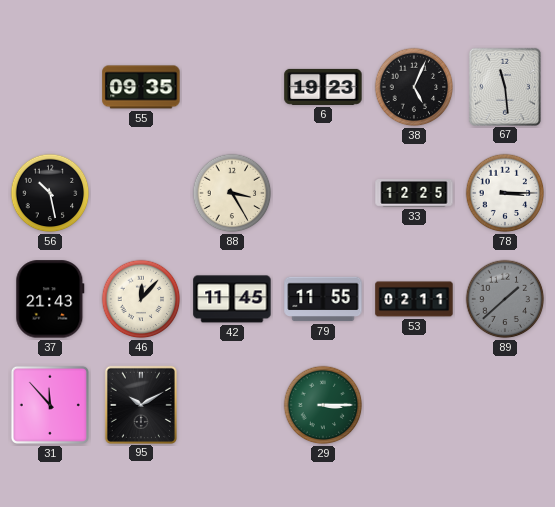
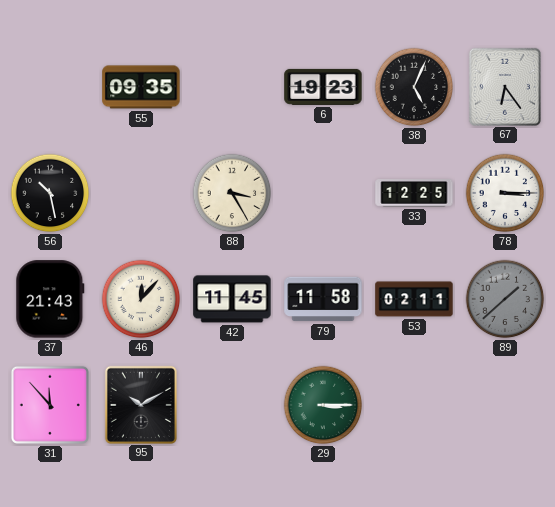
67: 11:29 -> 6:24
79: 11:55 -> 11:58
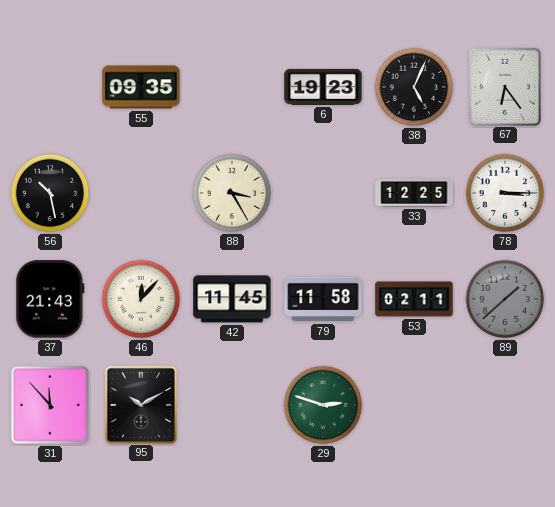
29: 3:15 -> 2:48
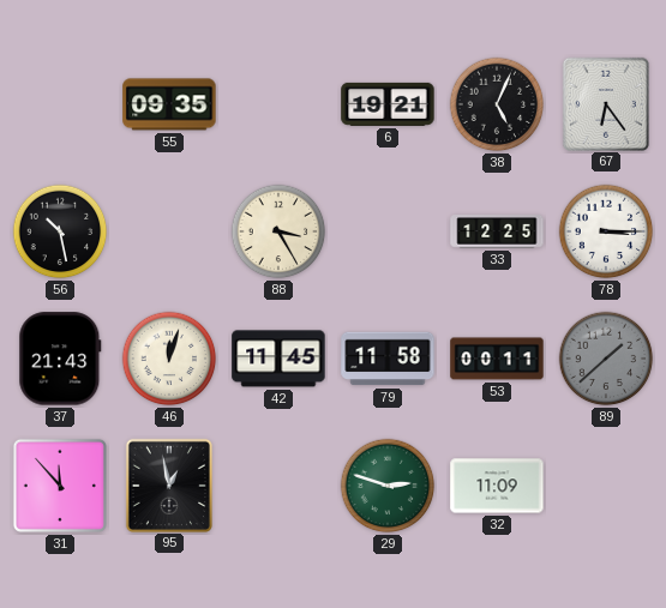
6: 19:23 -> 19:21
46: 12:07 -> 12:03
53: 02:11 -> 00:11
95: 10:10 -> 12:58
32: none -> 11:09
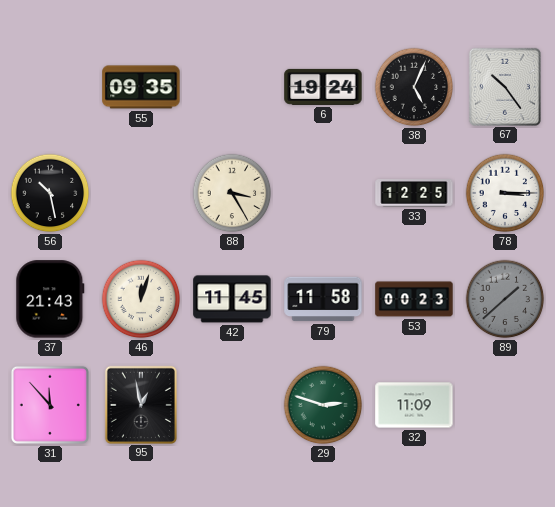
6: 19:21 -> 19:24
67: 6:24 -> 10:24
53: 00:11 -> 00:23
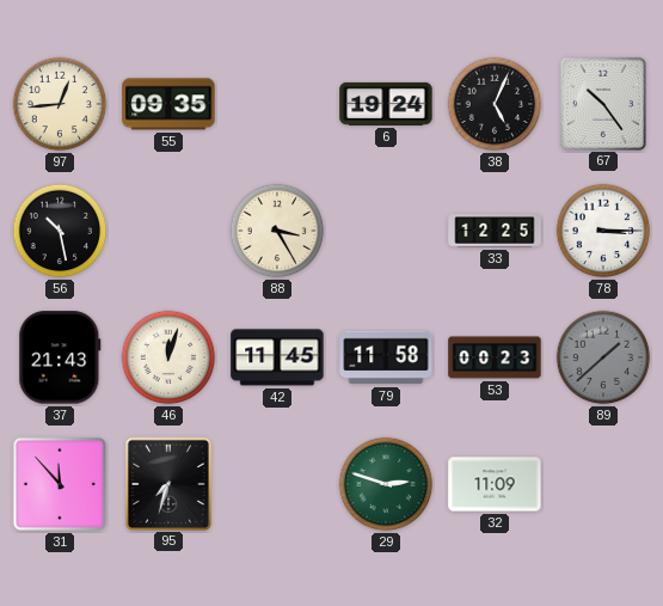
97: none -> 12:44
95: 12:58 -> 7:33
